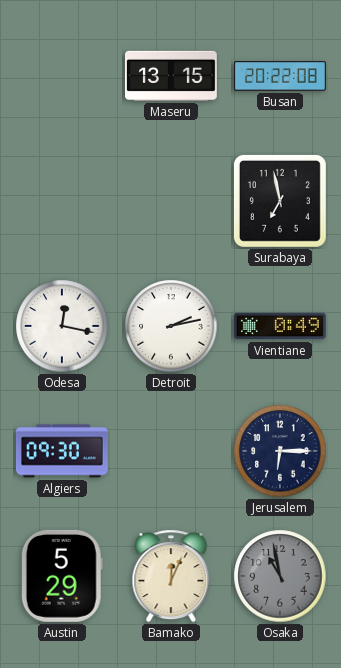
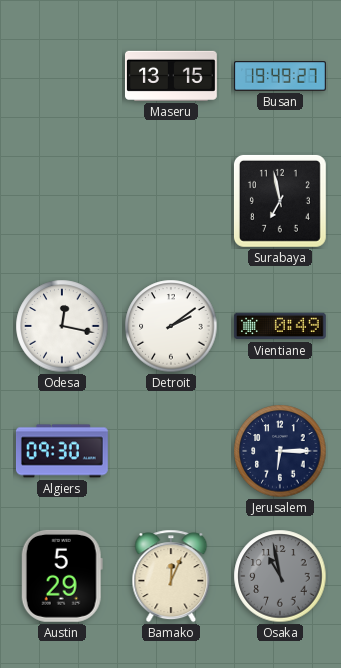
Busan: 20:22 -> 19:49
Detroit: 2:13 -> 2:09
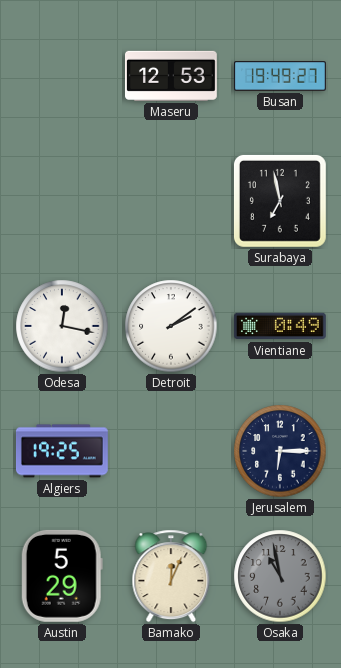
Maseru: 13:15 -> 12:53
Algiers: 09:30 -> 19:25
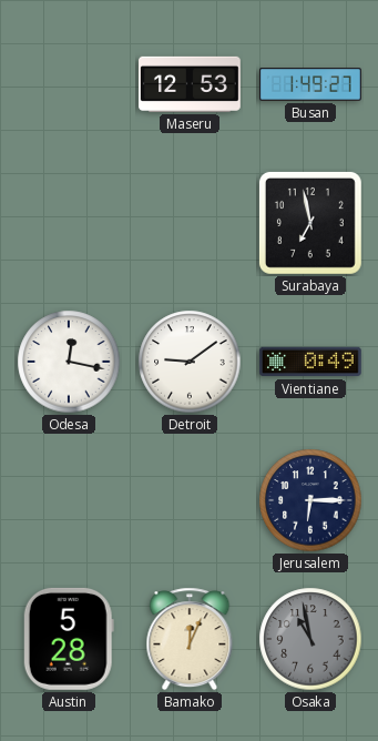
Busan: 19:49 -> 1:49
Detroit: 2:09 -> 9:09
Algiers: 19:25 -> none
Austin: 5:29 -> 5:28
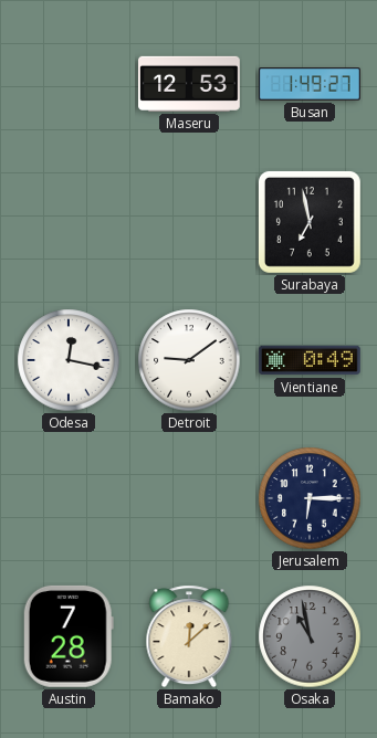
Austin: 5:28 -> 7:28
Bamako: 12:04 -> 12:08
